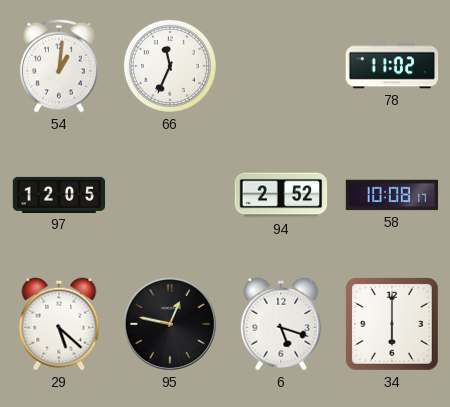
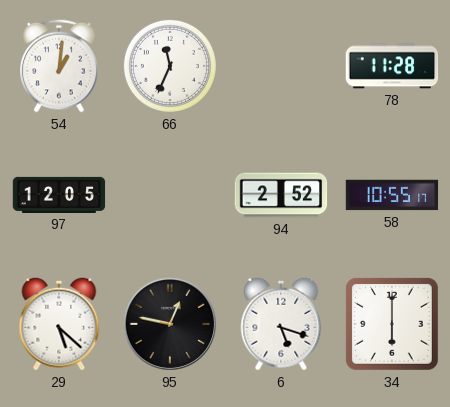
78: 11:02 -> 11:28
58: 10:08 -> 10:55
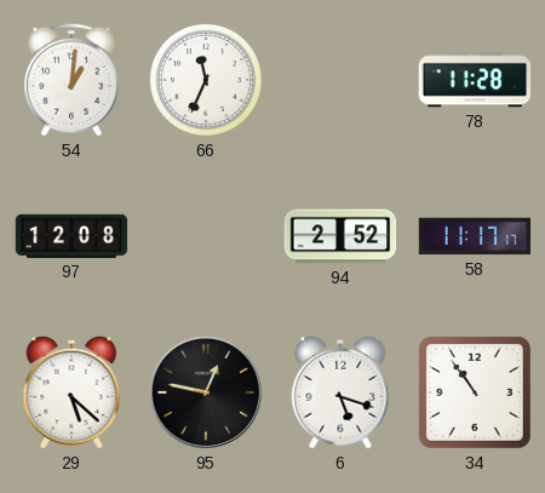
97: 12:05 -> 12:08
58: 10:55 -> 11:17
34: 6:00 -> 10:54
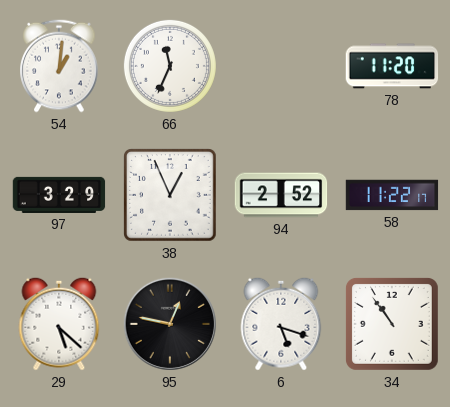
78: 11:28 -> 11:20
97: 12:08 -> 3:29
38: none -> 12:56
58: 11:17 -> 11:22
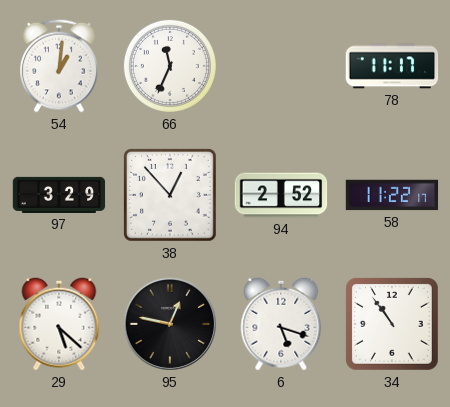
78: 11:20 -> 11:17
38: 12:56 -> 12:53
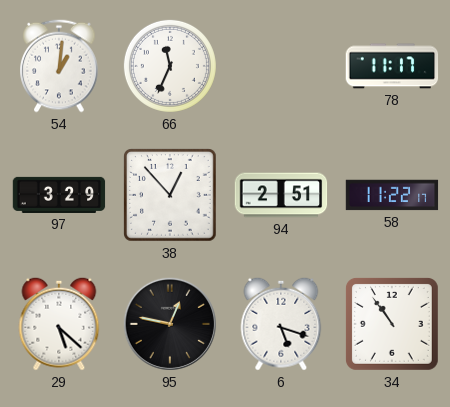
94: 2:52 -> 2:51
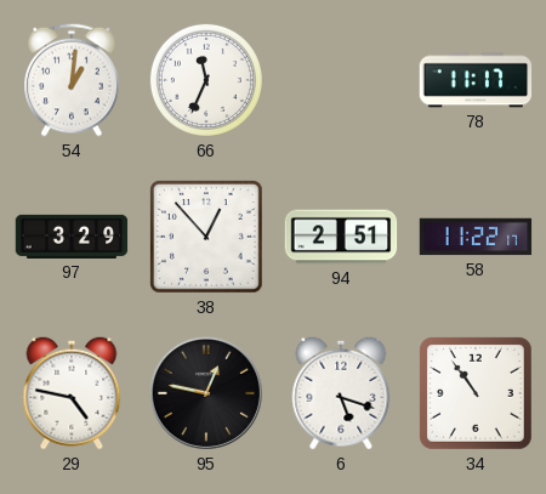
29: 5:22 -> 4:47
